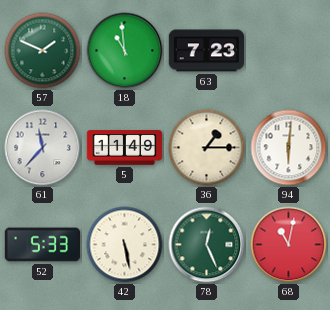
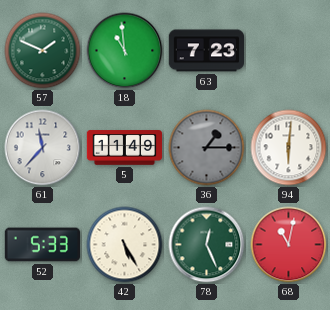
36 dial: cream -> grey
42: 5:28 -> 5:25
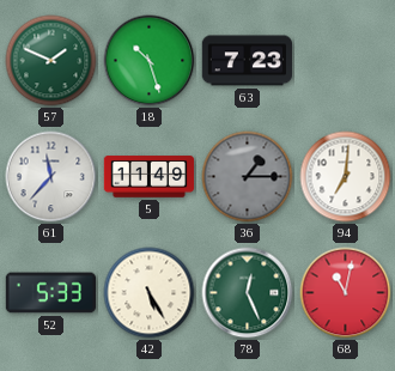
18: 10:59 -> 10:27
94: 6:01 -> 7:01
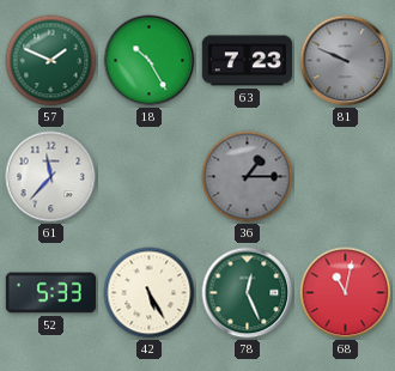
18: 10:27 -> 10:25
81: none -> 9:49
5: 11:49 -> none
94: 7:01 -> none
